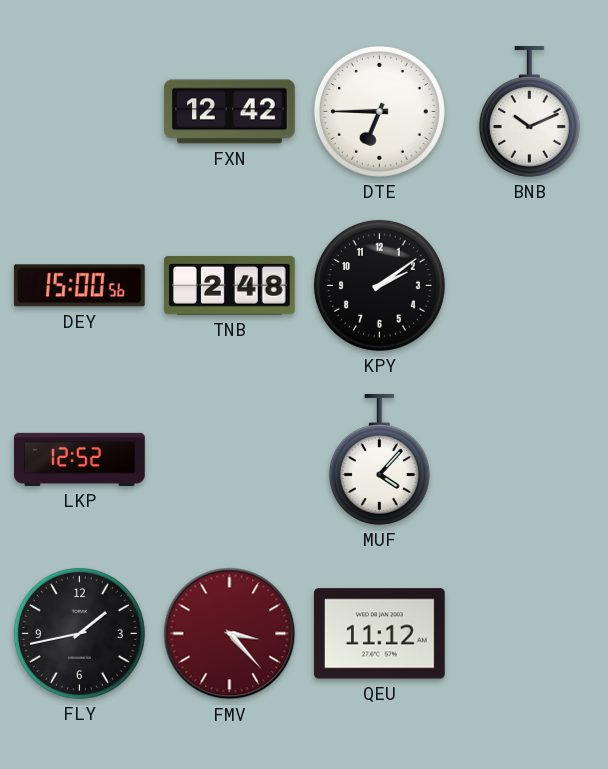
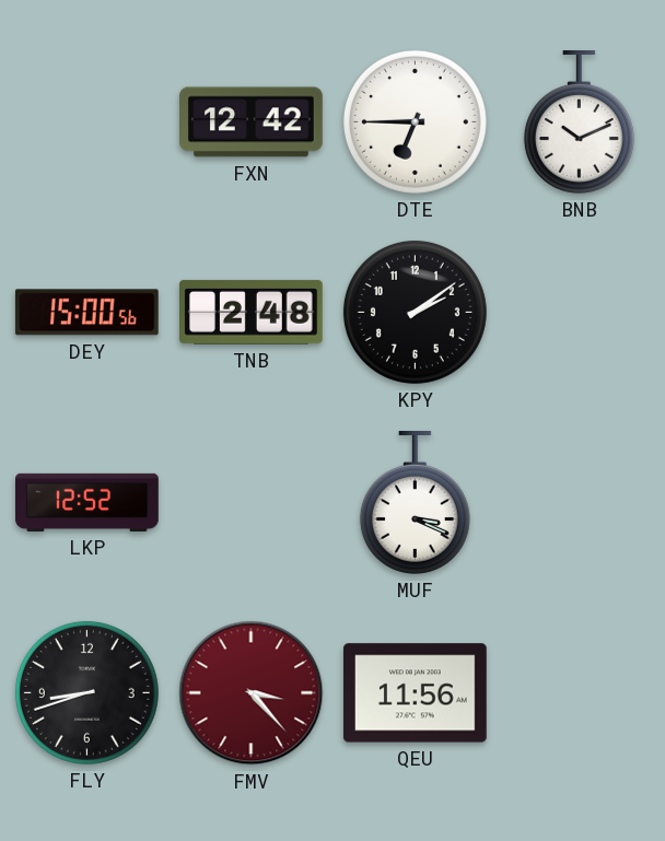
MUF: 4:07 -> 3:19
FLY: 1:43 -> 8:42
QEU: 11:12 -> 11:56
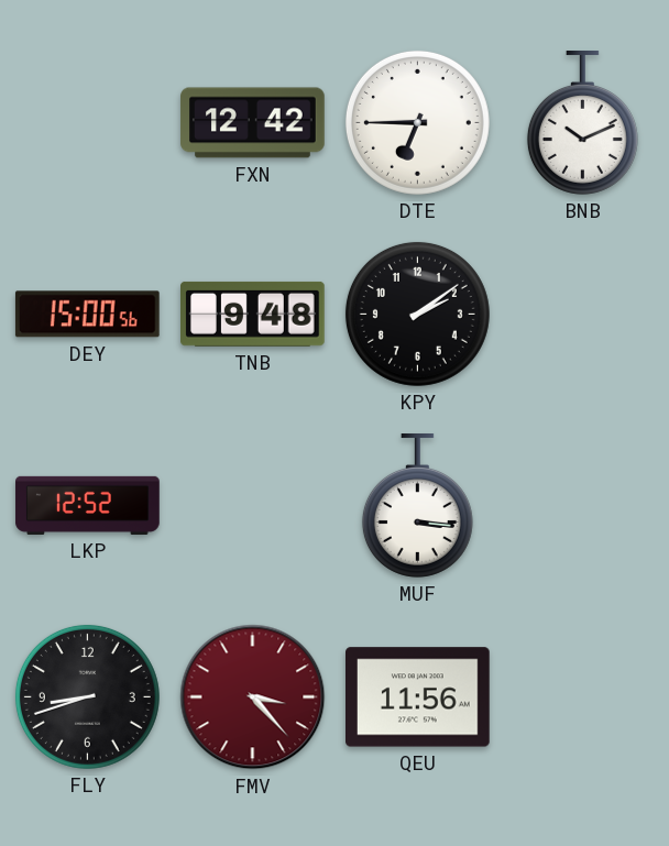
TNB: 2:48 -> 9:48
MUF: 3:19 -> 3:16
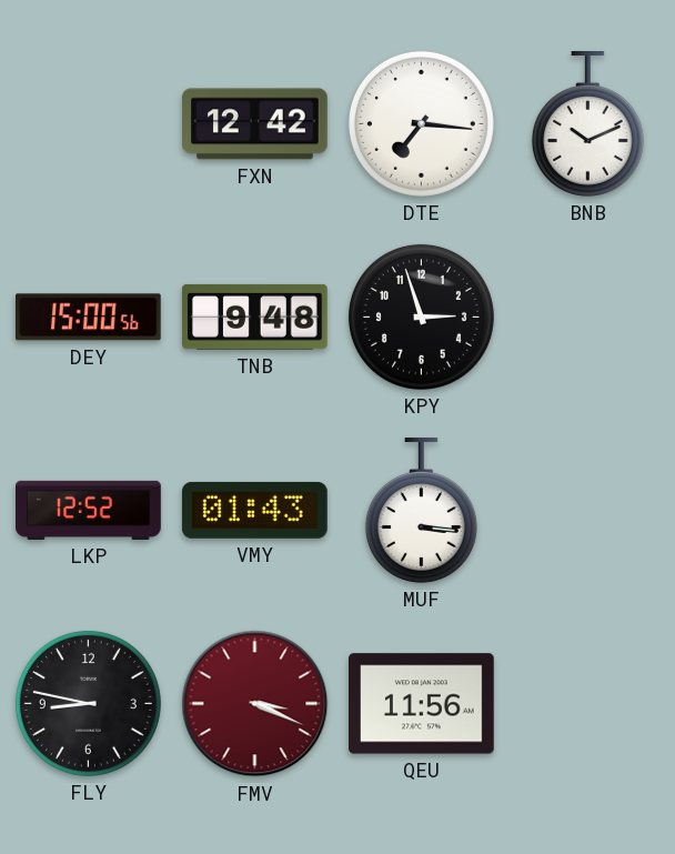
DTE: 6:45 -> 7:16
KPY: 2:09 -> 2:57
VMY: none -> 01:43
FLY: 8:42 -> 8:47
FMV: 3:23 -> 3:19
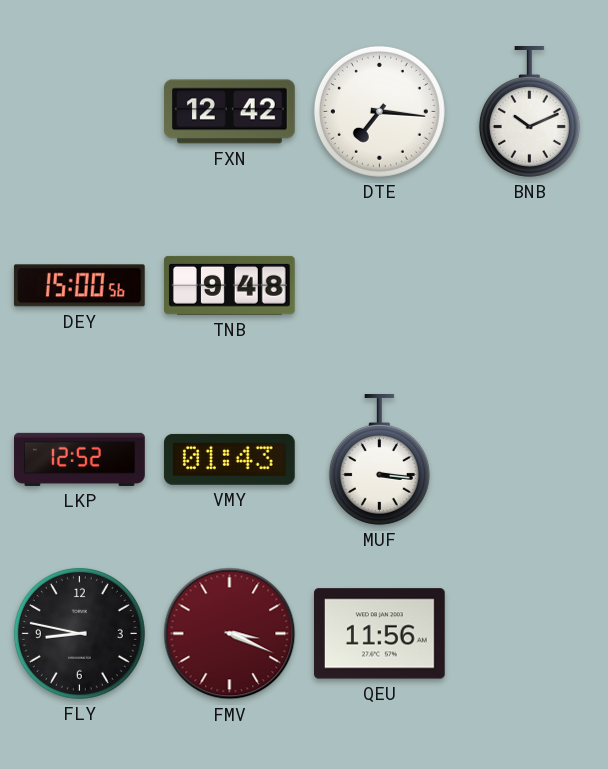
KPY: 2:57 -> none
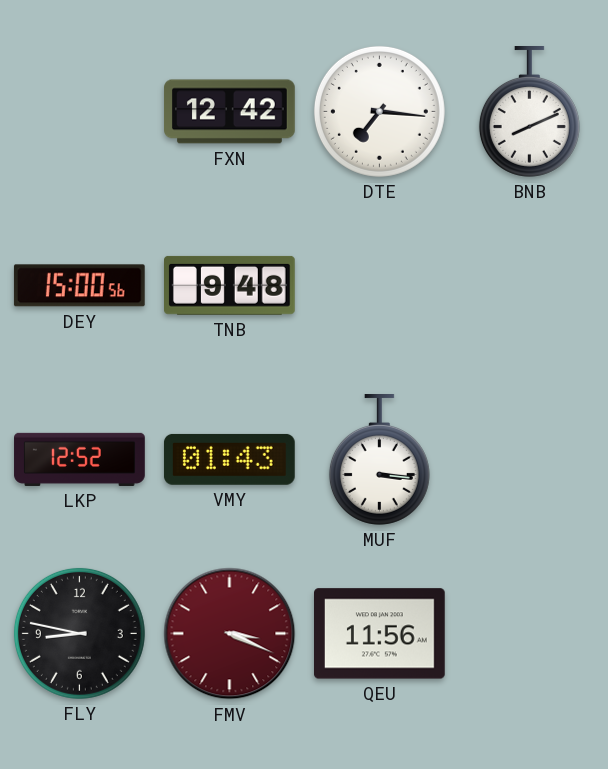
BNB: 10:11 -> 8:11
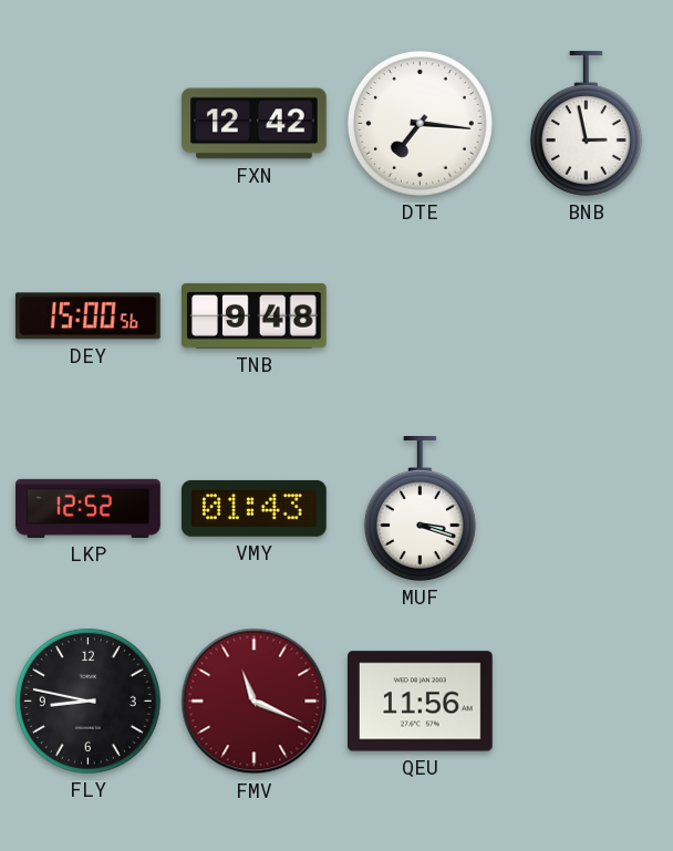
BNB: 8:11 -> 2:58
MUF: 3:16 -> 3:18
FMV: 3:19 -> 11:19
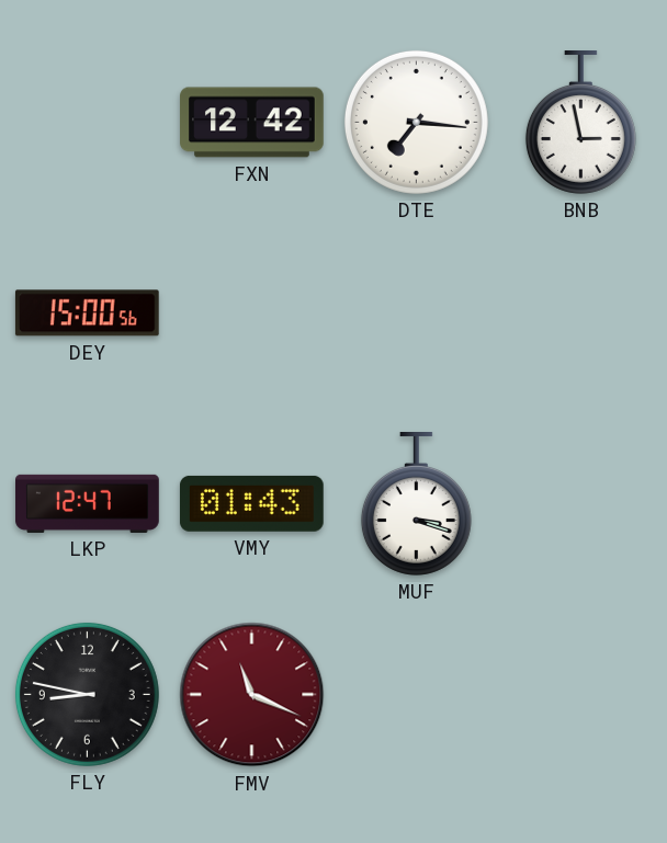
TNB: 9:48 -> none
LKP: 12:52 -> 12:47
QEU: 11:56 -> none
